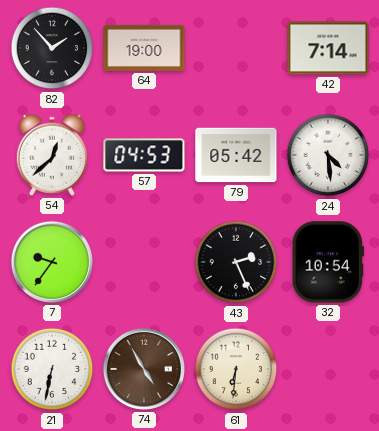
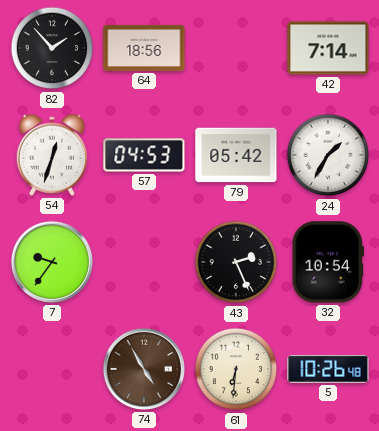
64: 19:00 -> 18:56
54: 12:38 -> 12:33
24: 4:29 -> 1:35
21: 6:32 -> none
5: none -> 10:26
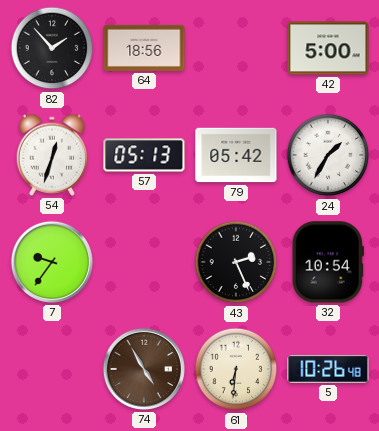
42: 7:14 -> 5:00
57: 04:53 -> 05:13
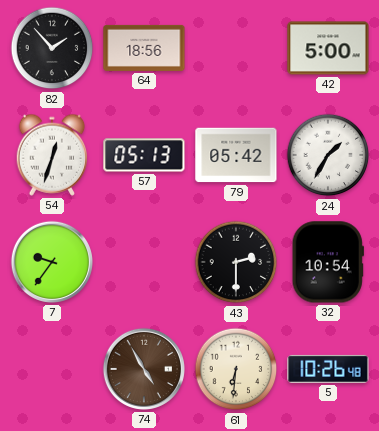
43: 2:26 -> 2:30
